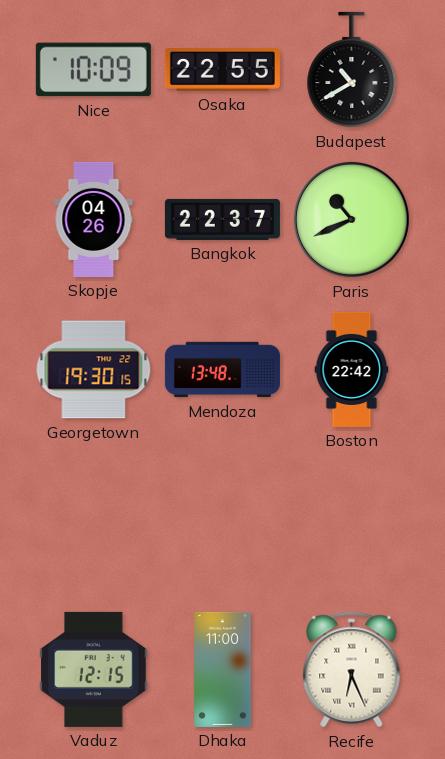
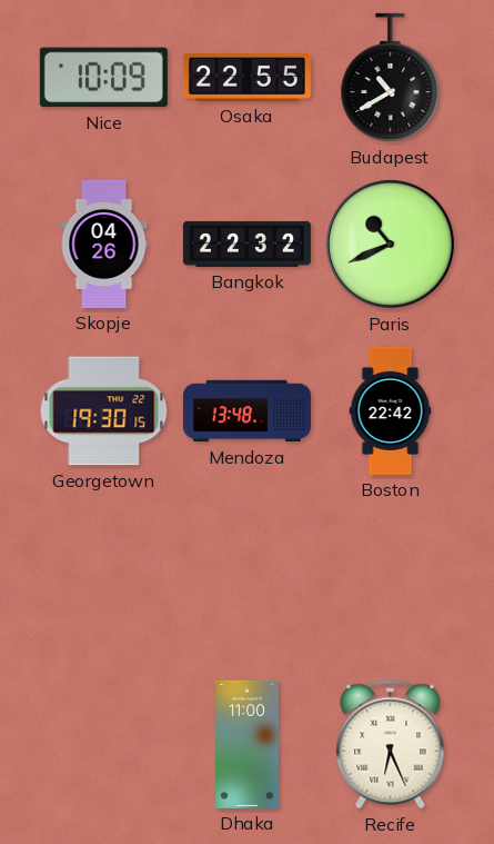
Bangkok: 22:37 -> 22:32
Vaduz: 12:15 -> none
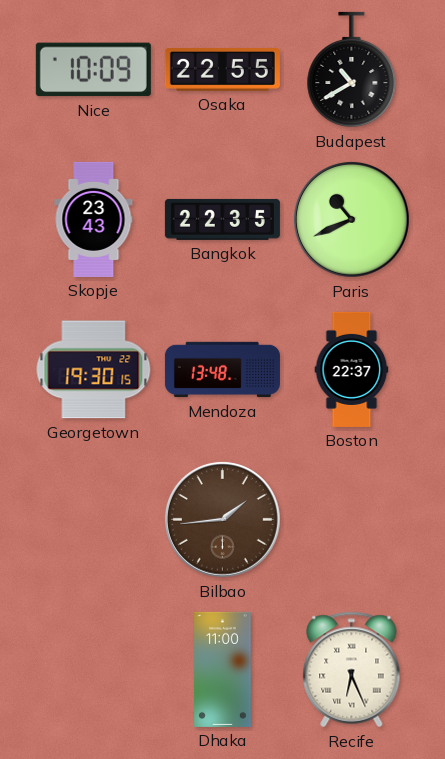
Skopje: 04:26 -> 23:43
Bangkok: 22:32 -> 22:35
Boston: 22:42 -> 22:37
Bilbao: none -> 1:44
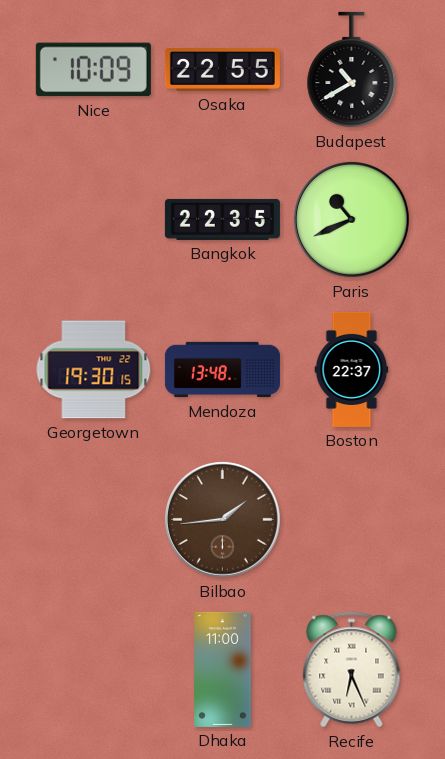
Skopje: 23:43 -> none
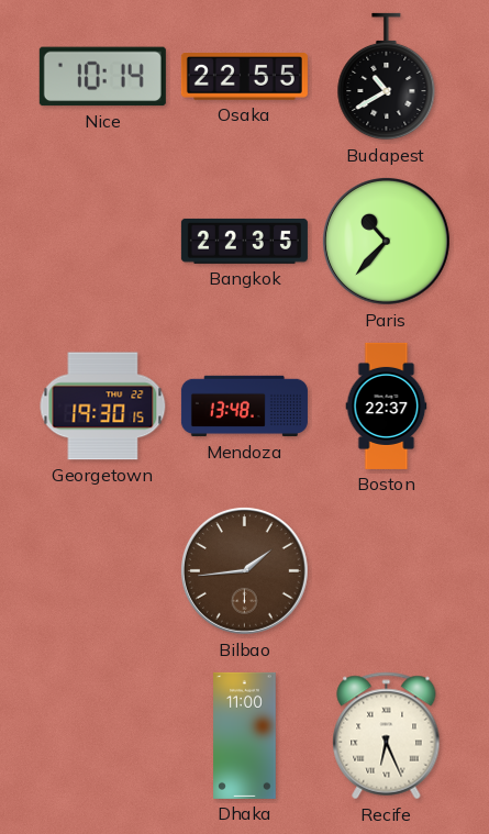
Nice: 10:09 -> 10:14
Paris: 10:41 -> 10:37
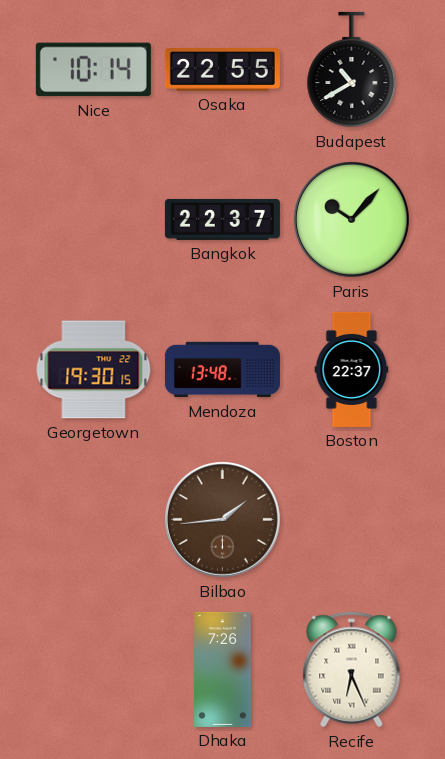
Bangkok: 22:35 -> 22:37
Paris: 10:37 -> 10:07
Dhaka: 11:00 -> 7:26
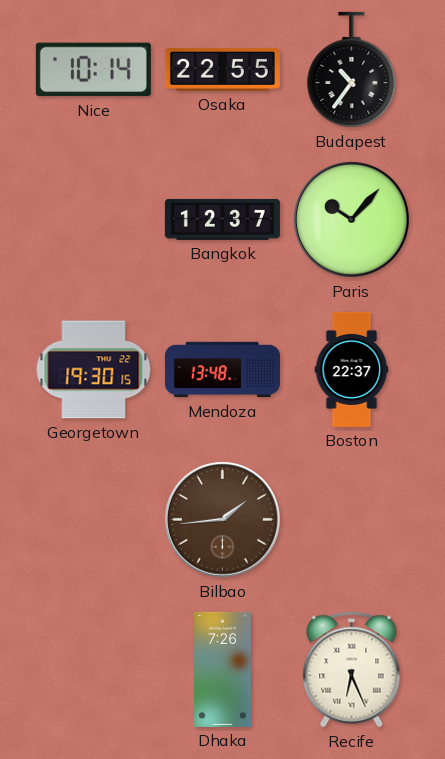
Budapest: 10:40 -> 10:36
Bangkok: 22:37 -> 12:37
